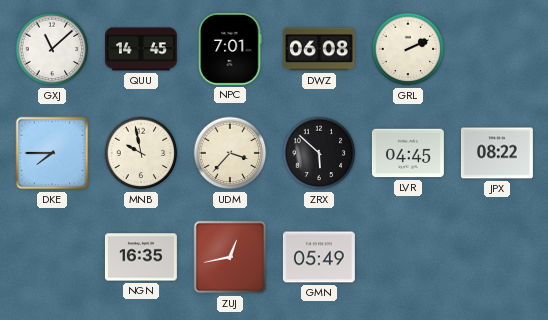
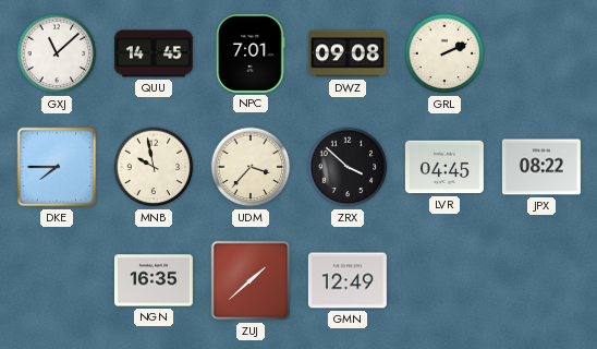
DWZ: 06:08 -> 09:08
ZRX: 5:52 -> 3:52
ZUJ: 12:43 -> 1:38
GMN: 05:49 -> 12:49
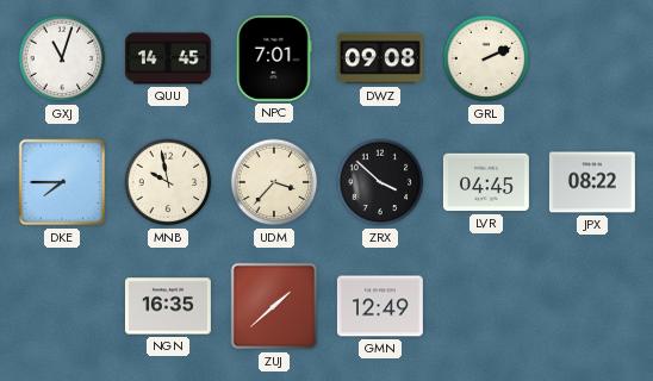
GXJ: 11:08 -> 11:03
